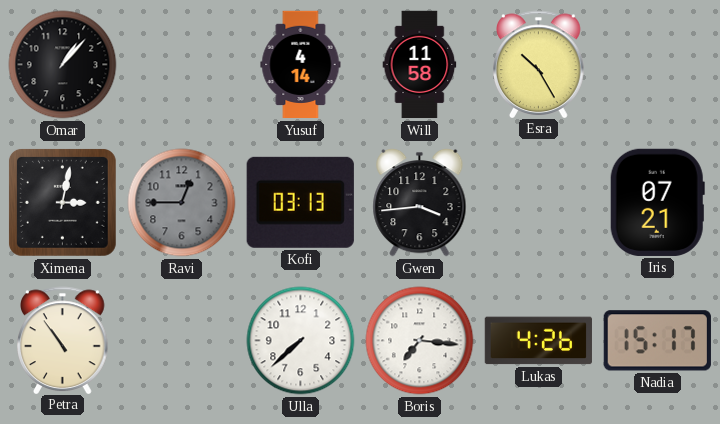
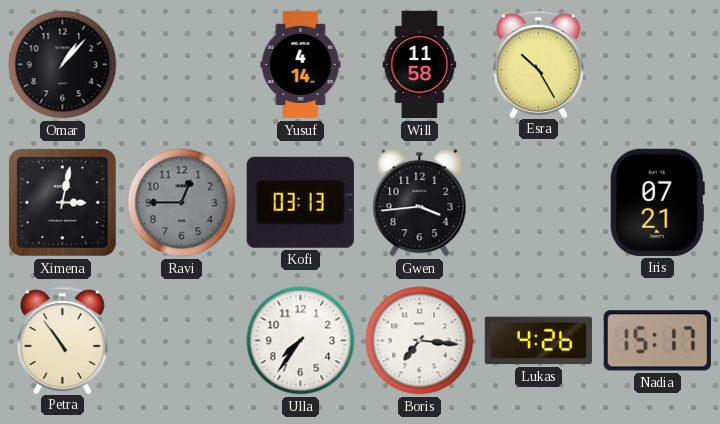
Ulla: 7:38 -> 7:36
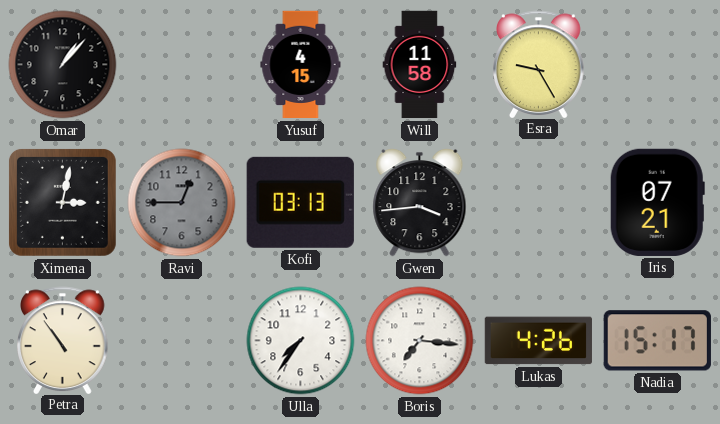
Yusuf: 4:14 -> 4:15
Esra: 10:25 -> 9:25
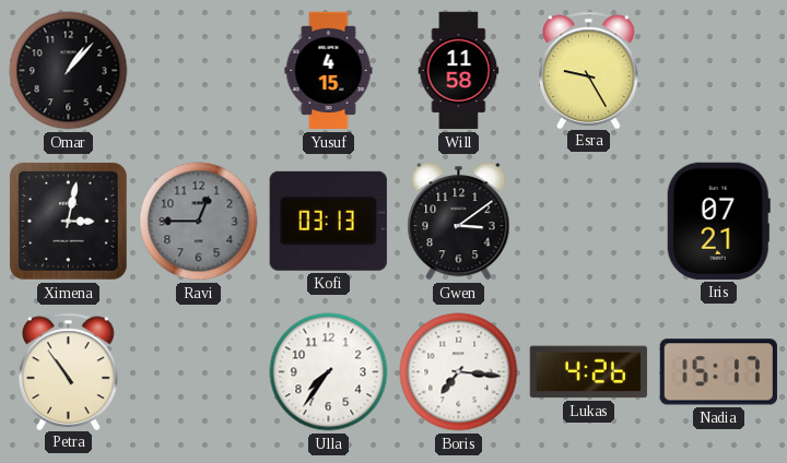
Gwen: 3:44 -> 3:09
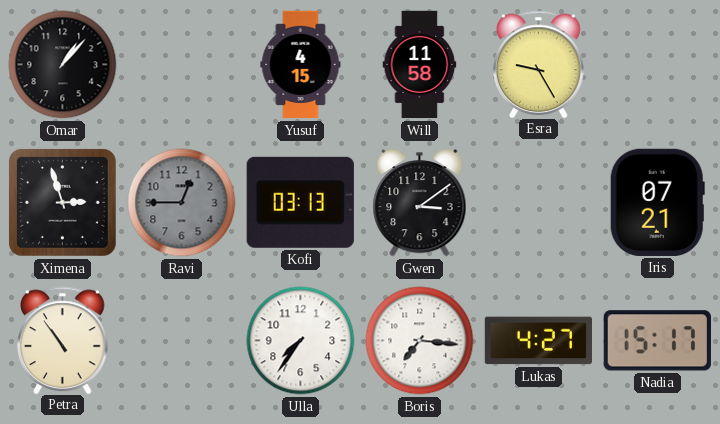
Ximena: 3:02 -> 2:57
Lukas: 4:26 -> 4:27
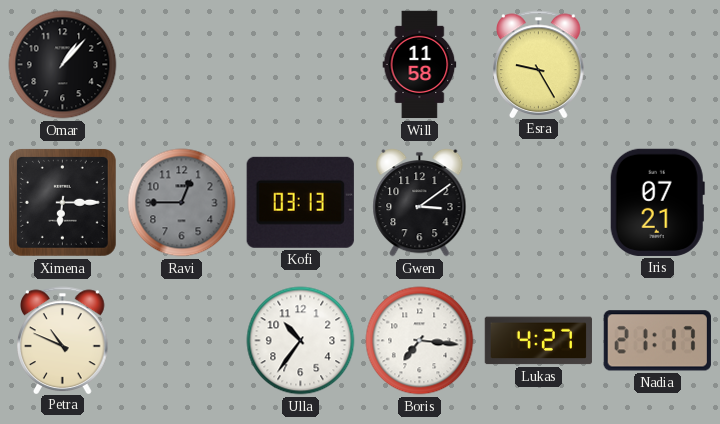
Yusuf: 4:15 -> none
Ximena: 2:57 -> 6:15
Petra: 10:54 -> 10:49
Ulla: 7:36 -> 10:36
Nadia: 15:17 -> 21:17
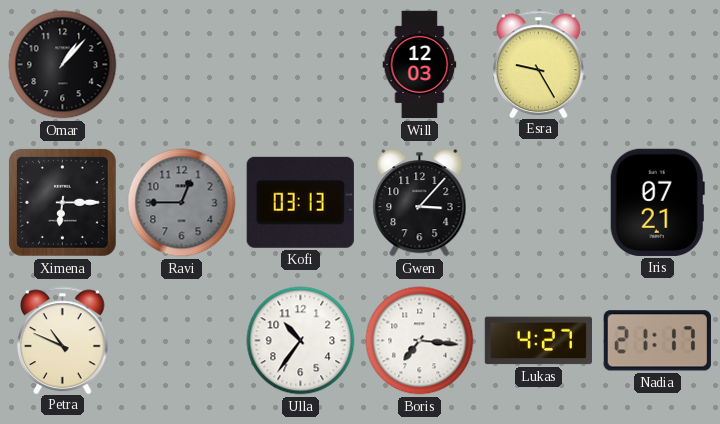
Will: 11:58 -> 12:03
Gwen: 3:09 -> 3:07
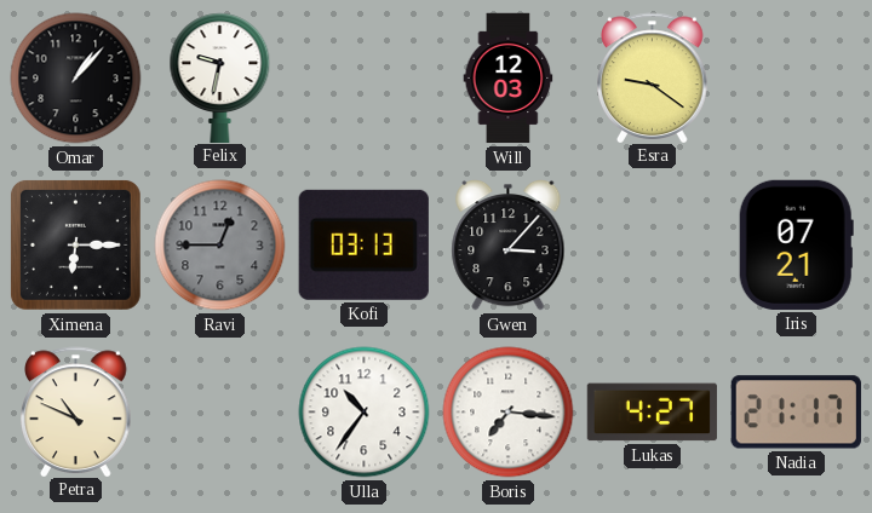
Felix: none -> 9:32
Esra: 9:25 -> 9:21
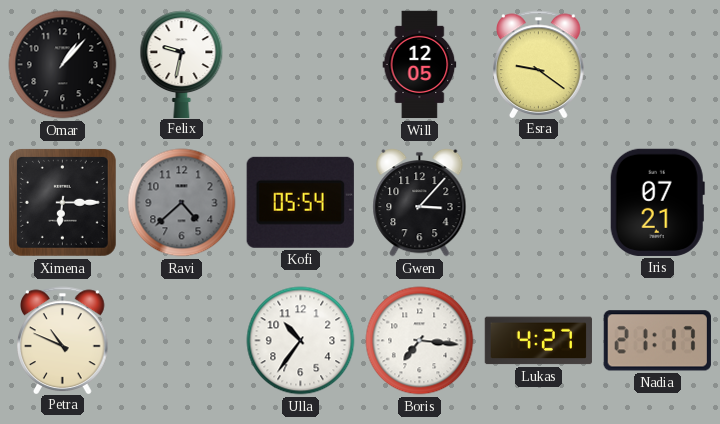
Will: 12:03 -> 12:05
Ravi: 12:45 -> 4:38
Kofi: 03:13 -> 05:54
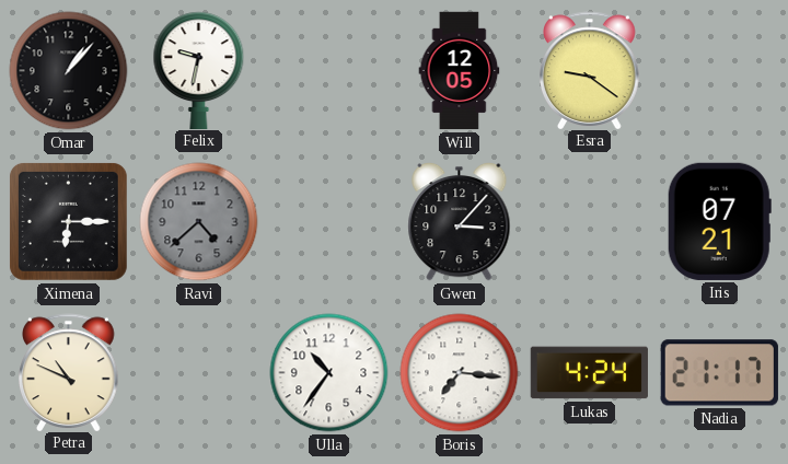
Kofi: 05:54 -> none
Lukas: 4:27 -> 4:24
